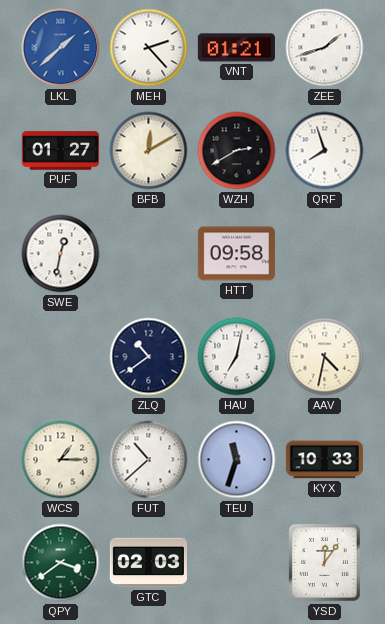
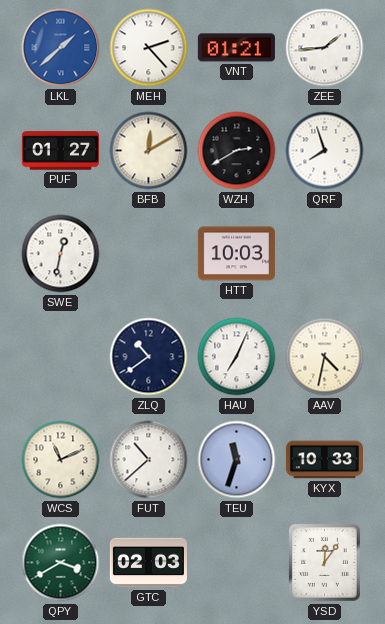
ZEE: 1:42 -> 1:44
HTT: 09:58 -> 10:03
HAU: 7:02 -> 7:04
WCS: 1:15 -> 11:11
QPY: 3:39 -> 3:40
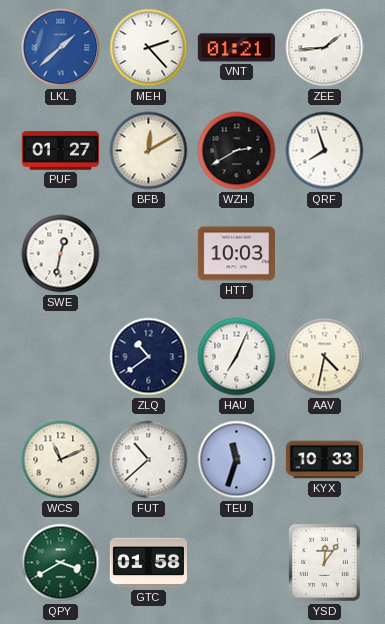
GTC: 02:03 -> 01:58
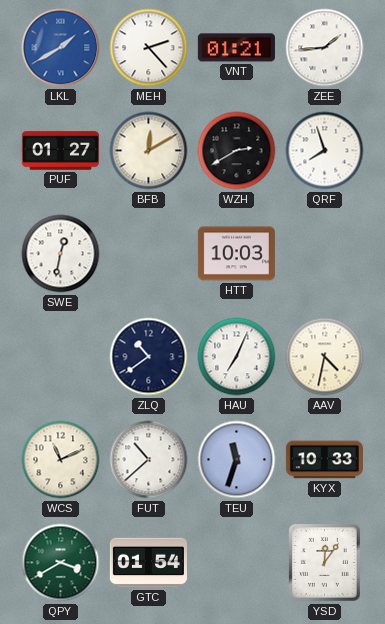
LKL: 1:38 -> 1:40
GTC: 01:58 -> 01:54
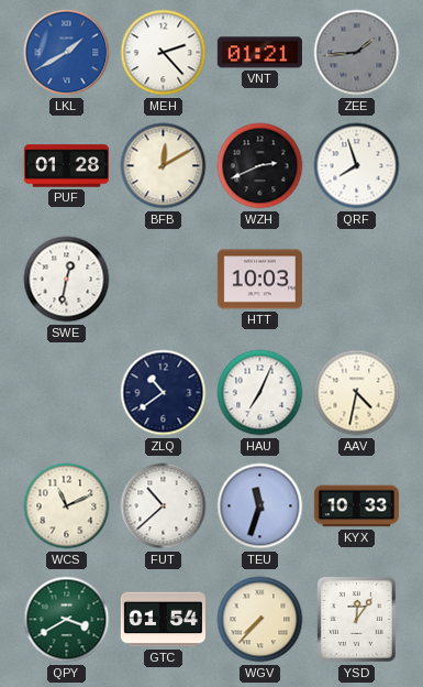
ZEE dial: white -> grey
PUF: 01:27 -> 01:28
WZH: 2:40 -> 2:41
WGV: none -> 7:37
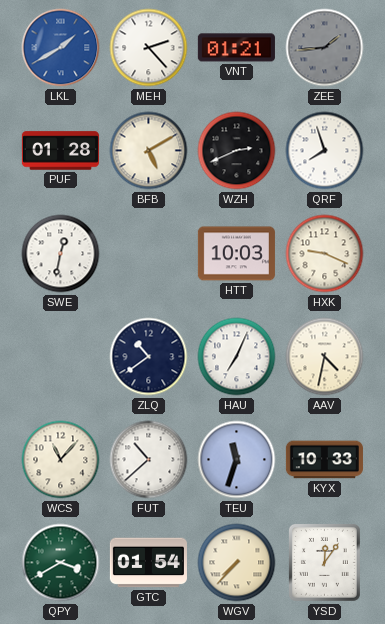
BFB: 12:10 -> 5:10
HXK: none -> 9:19
WCS: 11:11 -> 11:07
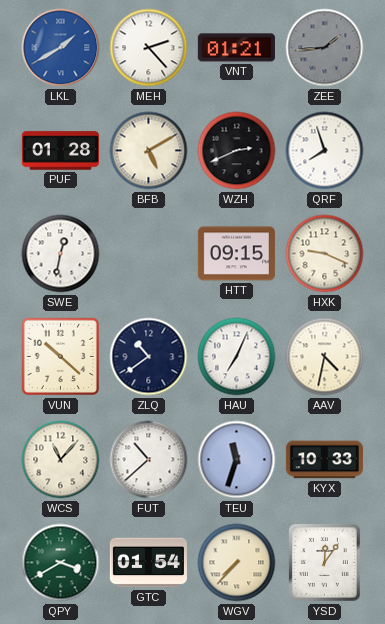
HTT: 10:03 -> 09:15
VUN: none -> 10:22
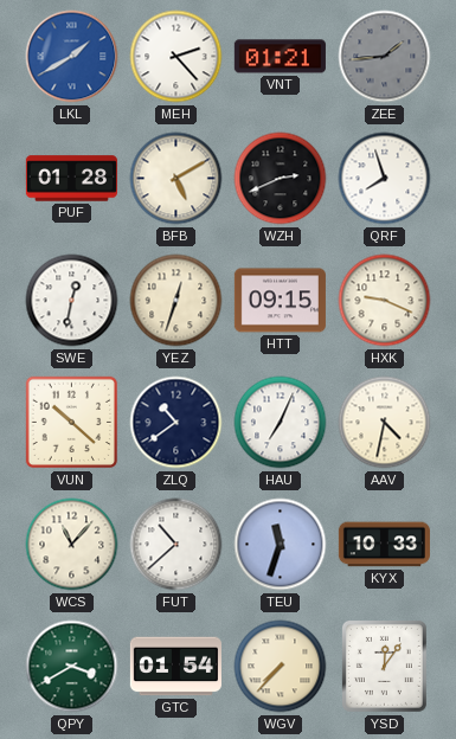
YEZ: none -> 12:33
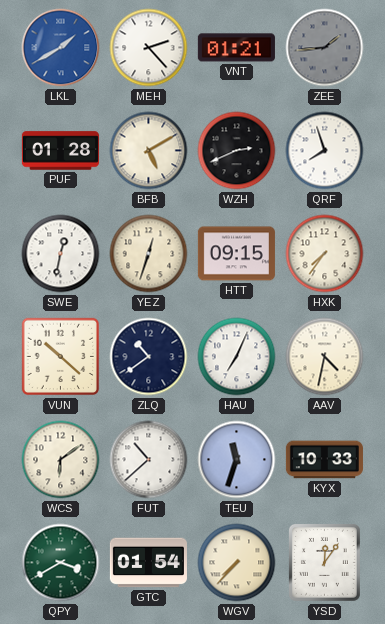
HXK: 9:19 -> 7:36
WCS: 11:07 -> 6:09
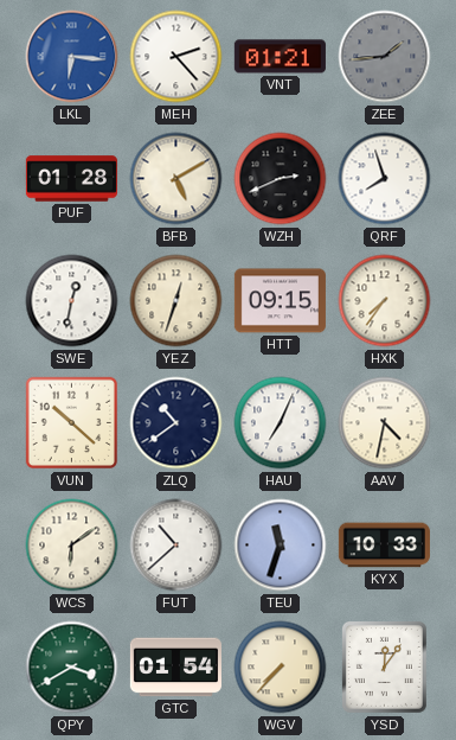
LKL: 1:40 -> 6:16
